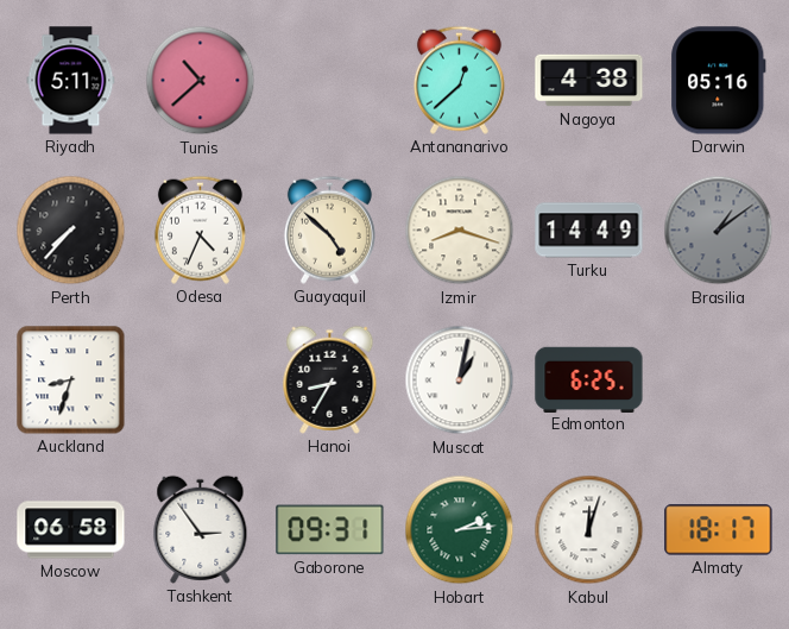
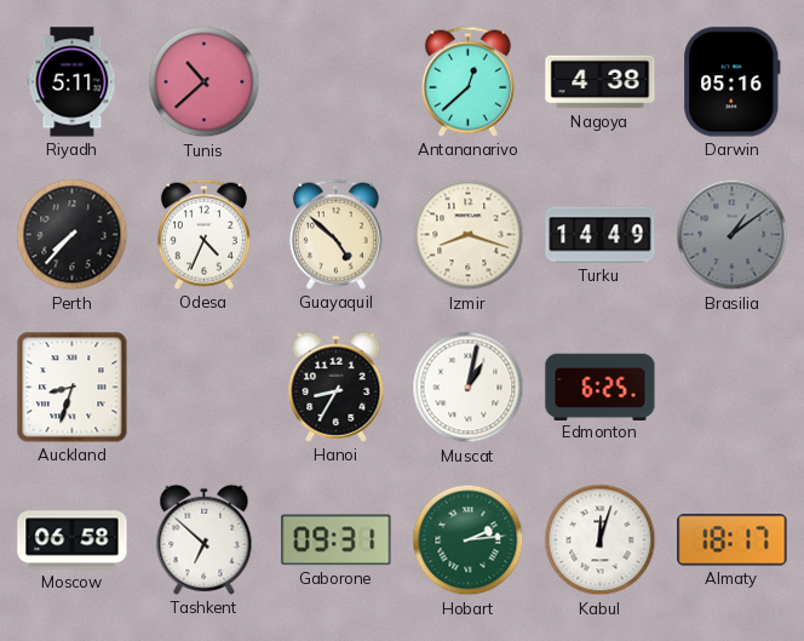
Tashkent: 2:54 -> 6:52
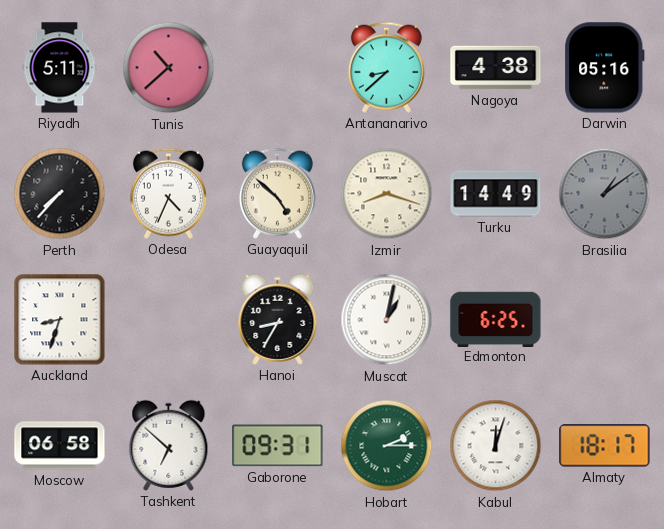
Antananarivo: 12:38 -> 8:38
Hobart: 2:14 -> 2:15
